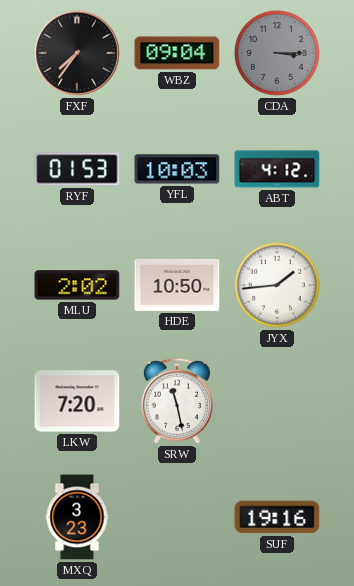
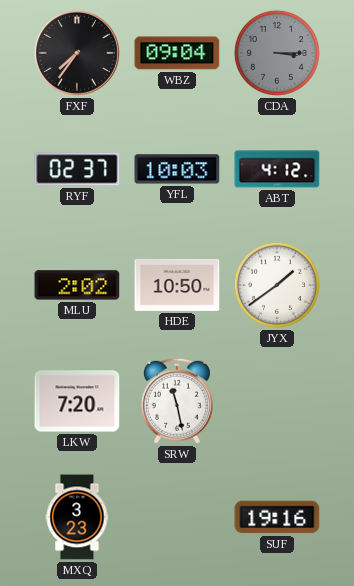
RYF: 01:53 -> 02:37
JYX: 1:44 -> 1:39
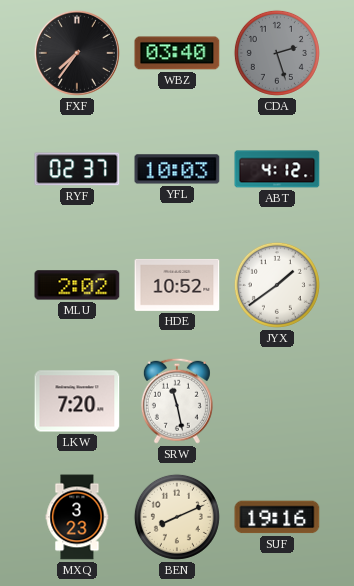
WBZ: 09:04 -> 03:40
CDA: 3:15 -> 2:27
HDE: 10:50 -> 10:52
BEN: none -> 8:11
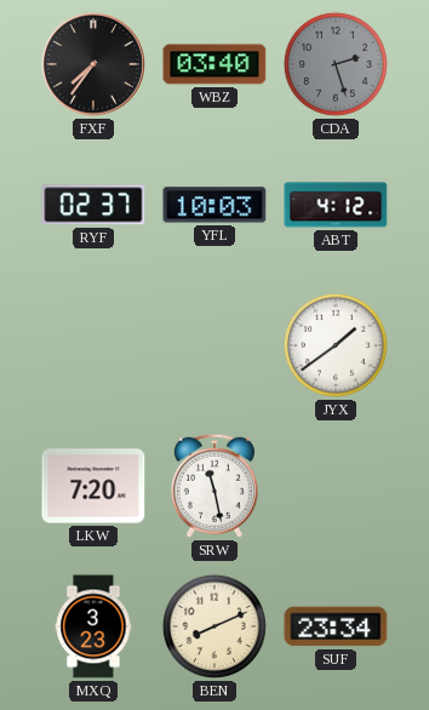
MLU: 2:02 -> none
HDE: 10:52 -> none
SUF: 19:16 -> 23:34
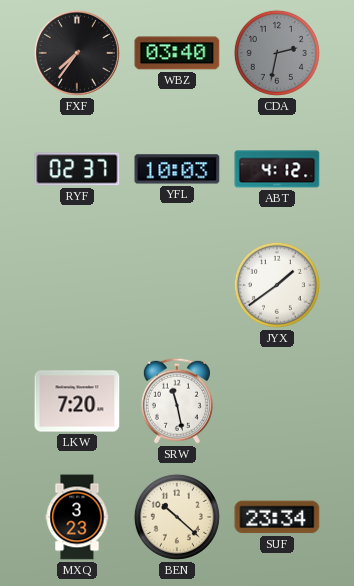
CDA: 2:27 -> 2:32
BEN: 8:11 -> 10:22
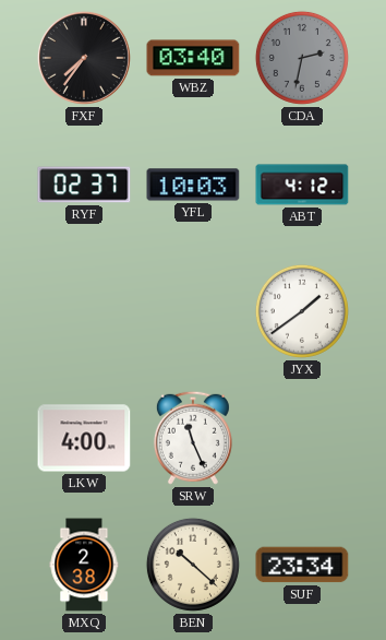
LKW: 7:20 -> 4:00
SRW: 11:28 -> 11:26
MXQ: 3:23 -> 2:38
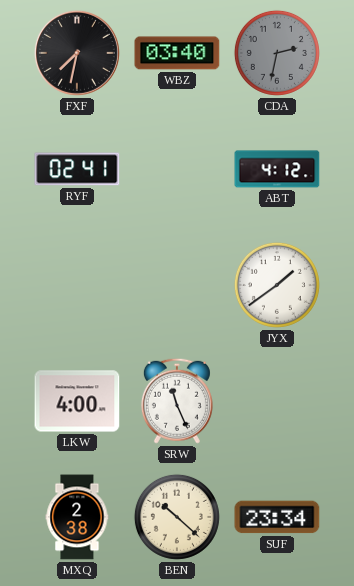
FXF: 7:36 -> 7:32
RYF: 02:37 -> 02:41
YFL: 10:03 -> none
